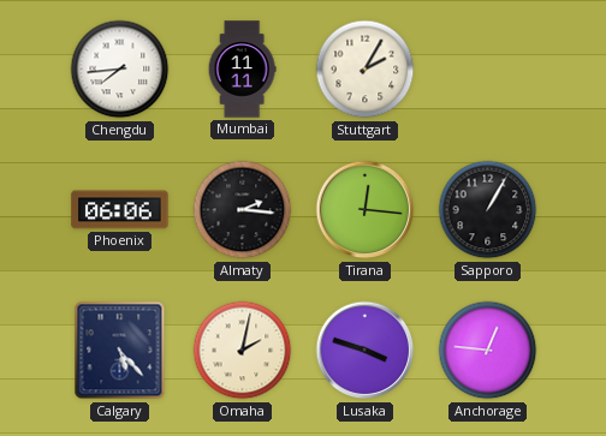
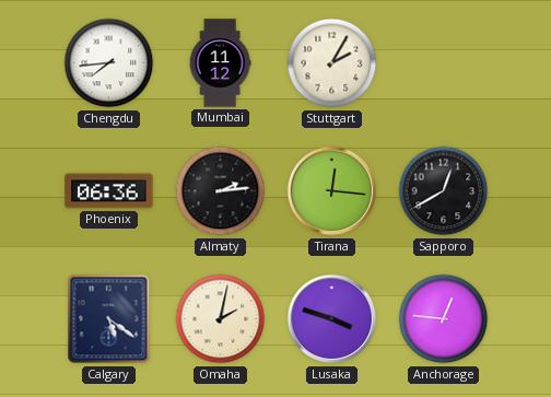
Mumbai: 11:11 -> 11:12
Phoenix: 06:06 -> 06:36
Almaty: 2:16 -> 2:14
Sapporo: 1:05 -> 12:40
Calgary: 5:23 -> 5:21
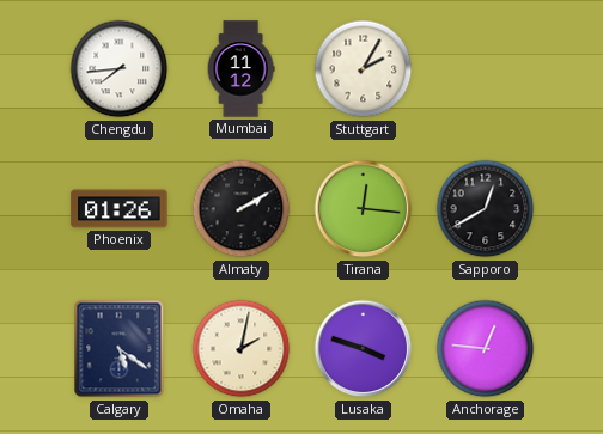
Phoenix: 06:36 -> 01:26
Almaty: 2:14 -> 2:10
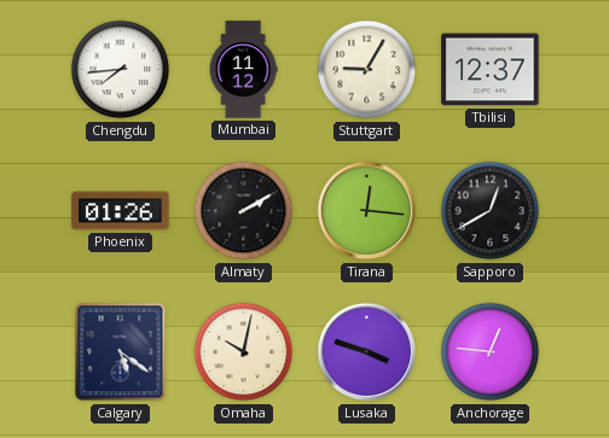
Stuttgart: 2:05 -> 9:05
Tbilisi: none -> 12:37
Omaha: 2:02 -> 10:02
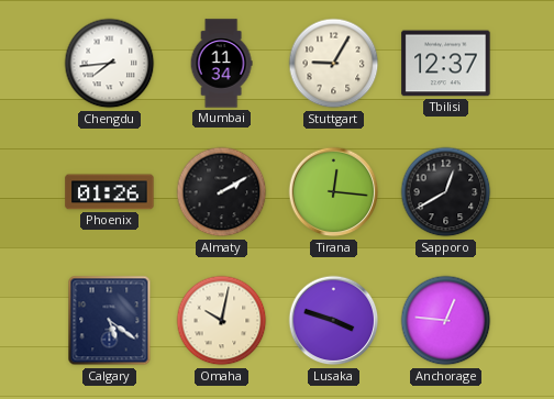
Mumbai: 11:12 -> 11:34
